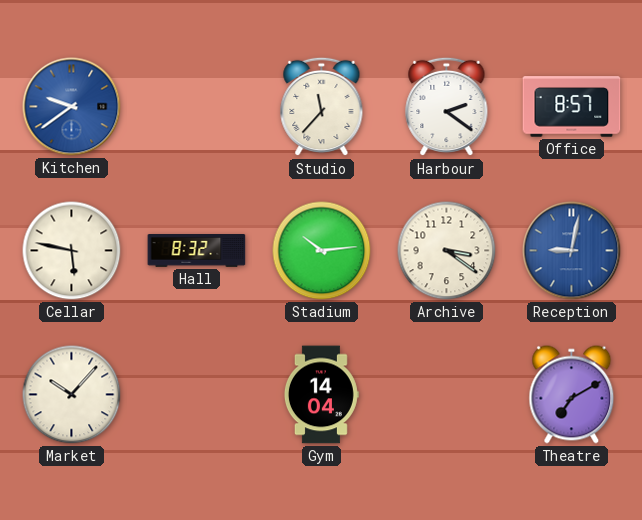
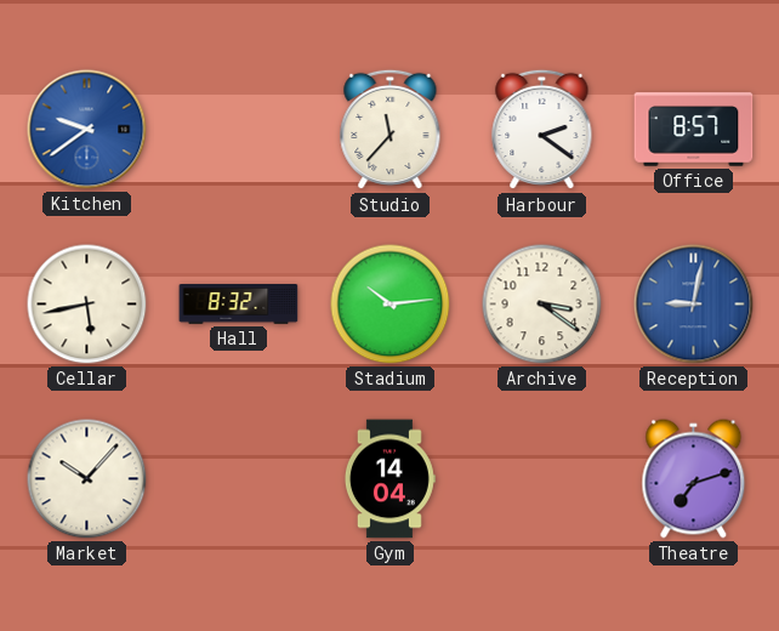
Cellar: 5:47 -> 5:43
Theatre: 7:10 -> 7:12
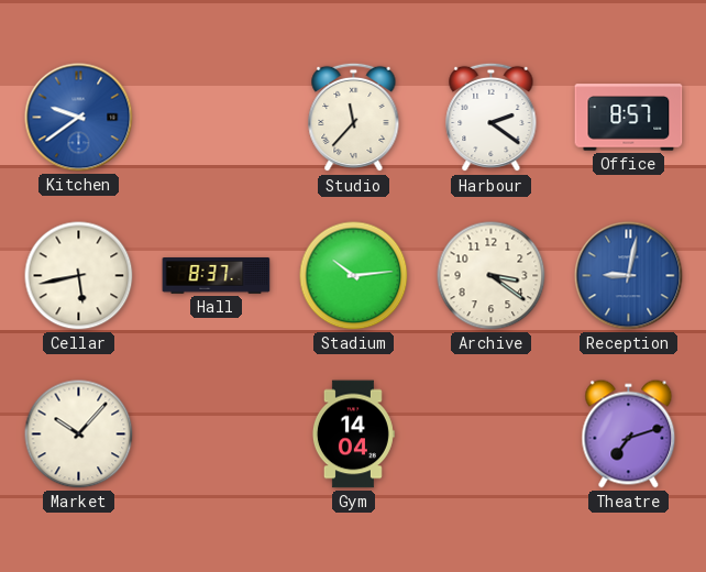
Hall: 8:32 -> 8:37
